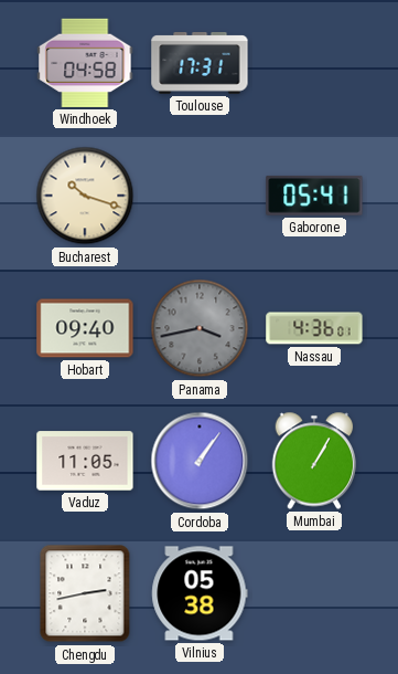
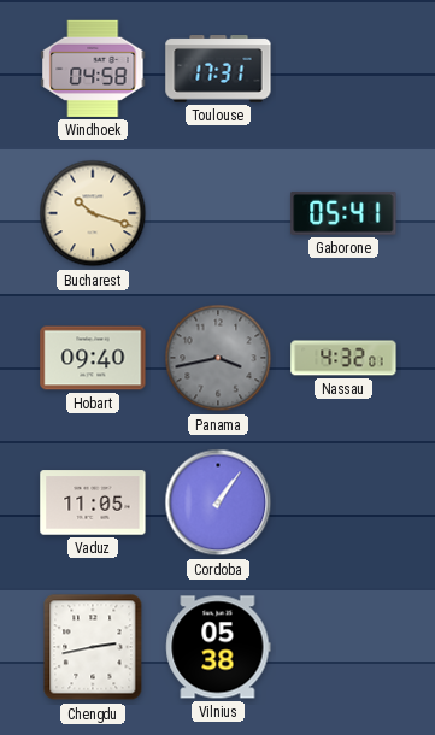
Nassau: 4:36 -> 4:32
Mumbai: 1:05 -> none
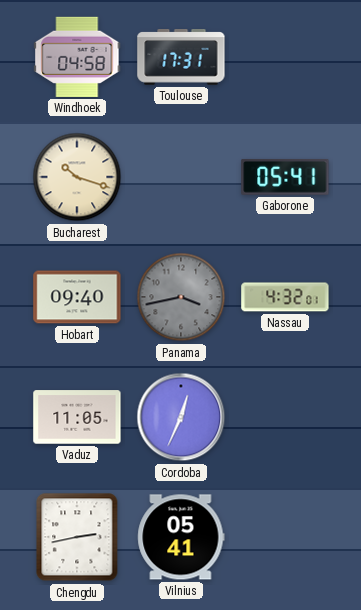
Cordoba: 1:06 -> 12:34
Vilnius: 05:38 -> 05:41
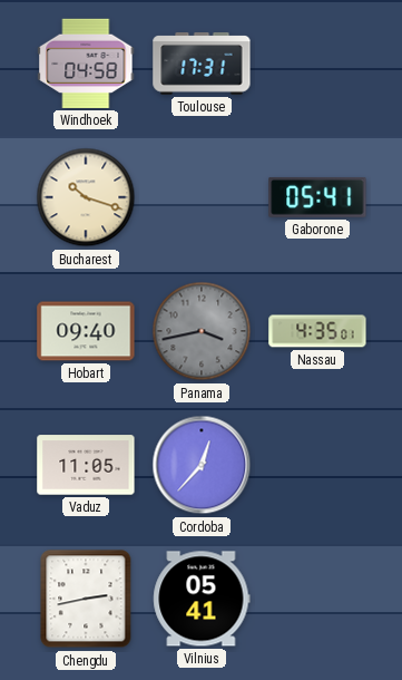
Nassau: 4:32 -> 4:35
Cordoba: 12:34 -> 12:37
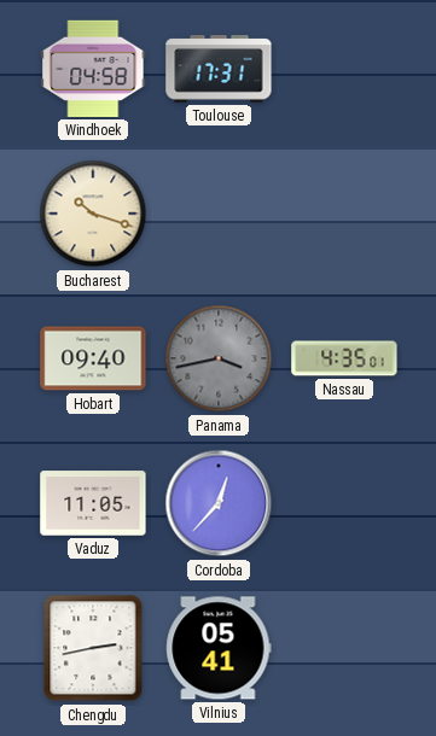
Gaborone: 05:41 -> none
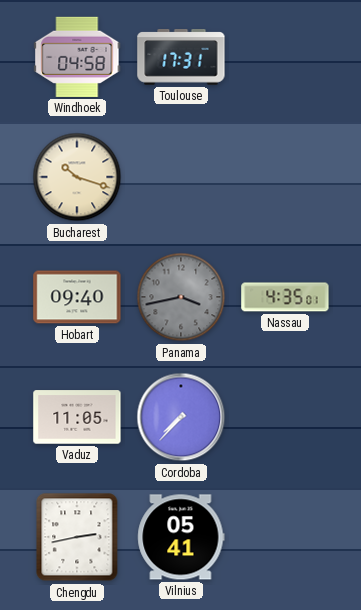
Cordoba: 12:37 -> 7:37
